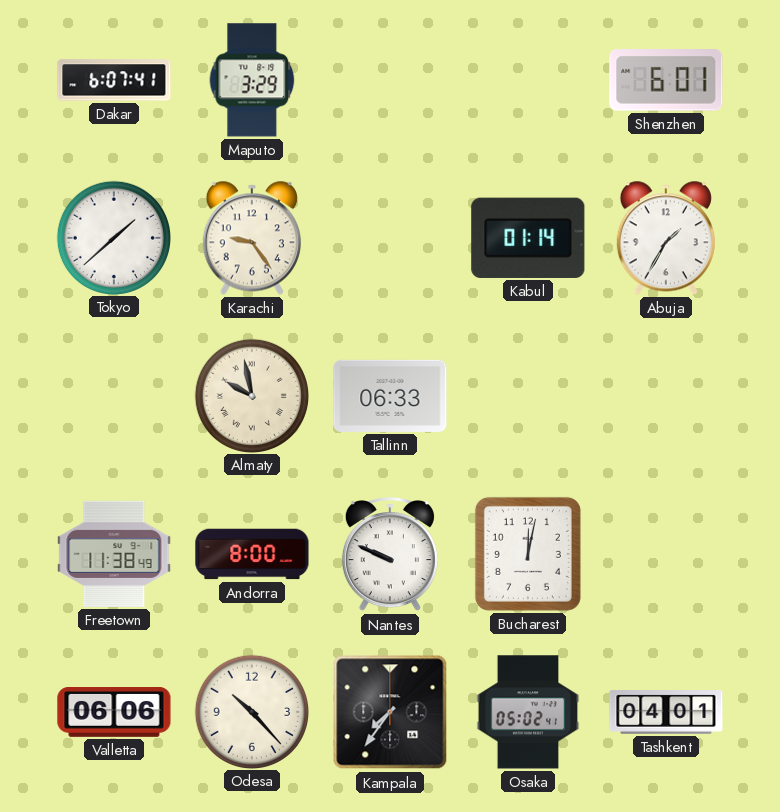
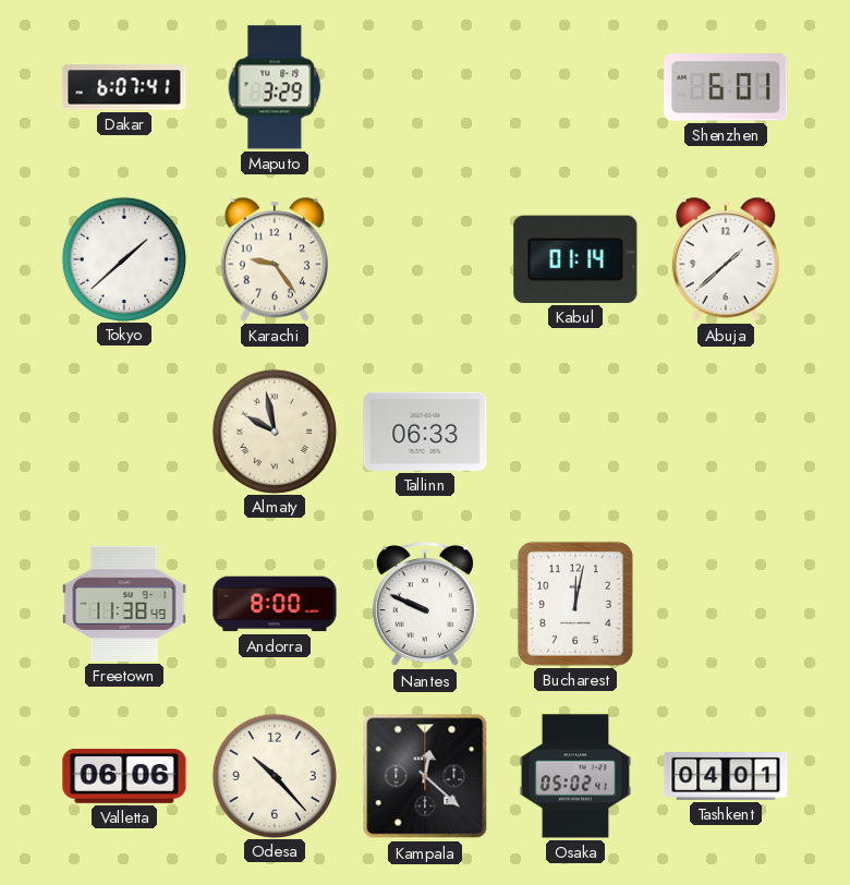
Abuja: 1:35 -> 1:38
Kampala: 7:36 -> 12:22
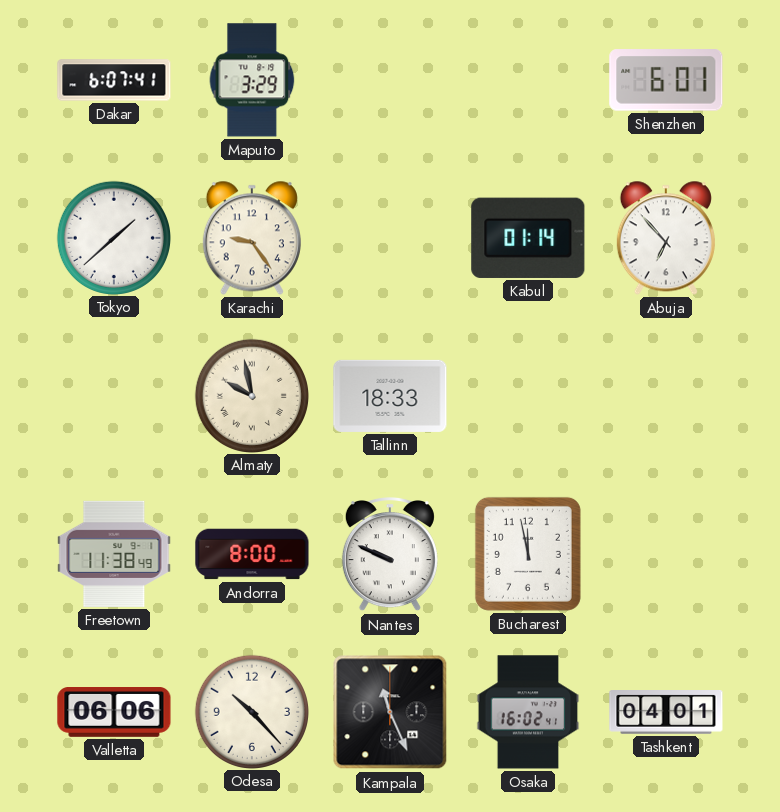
Abuja: 1:38 -> 6:53
Tallinn: 06:33 -> 18:33
Bucharest: 12:02 -> 11:58
Kampala: 12:22 -> 11:26
Osaka: 05:02 -> 16:02
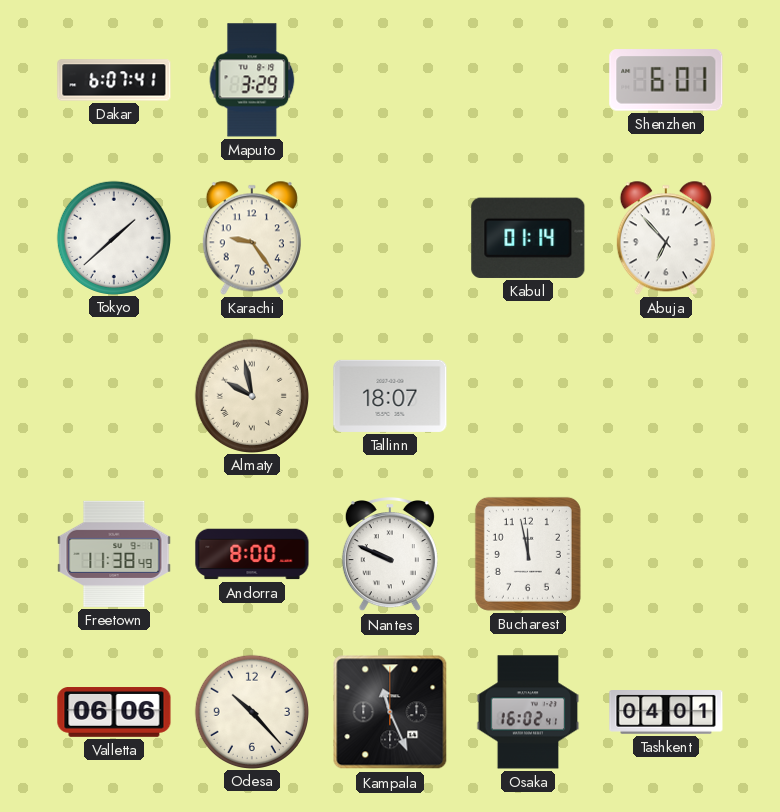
Tallinn: 18:33 -> 18:07
